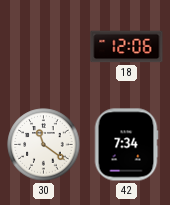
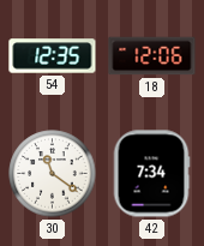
54: none -> 12:35
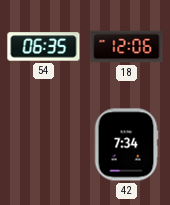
54: 12:35 -> 06:35
30: 11:21 -> none
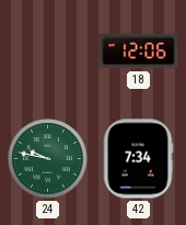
54: 06:35 -> none
24: none -> 9:47
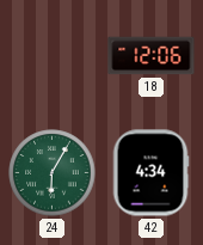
24: 9:47 -> 6:05
42: 7:34 -> 4:34
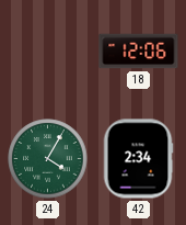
24: 6:05 -> 4:05
42: 4:34 -> 2:34
